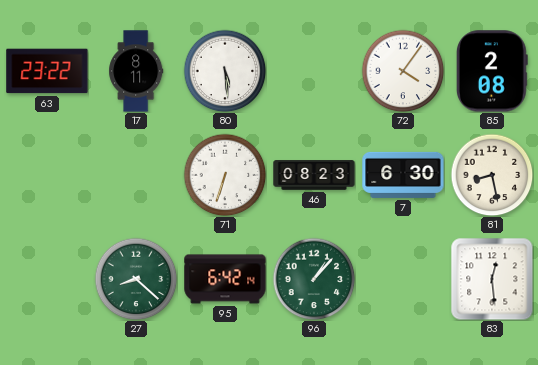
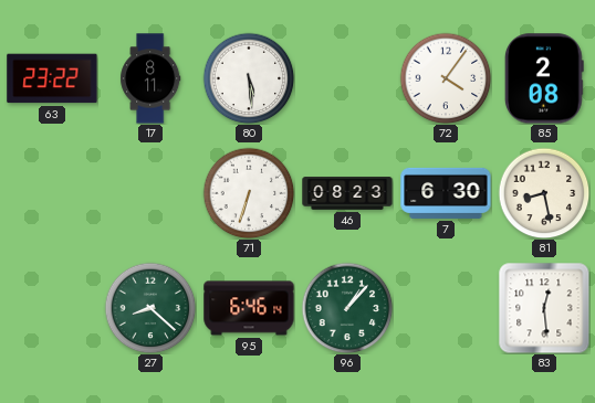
95: 6:42 -> 6:46
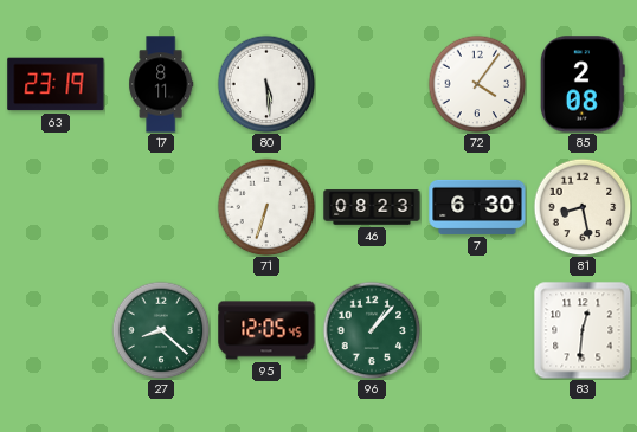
63: 23:22 -> 23:19
95: 6:46 -> 12:05
83: 12:29 -> 12:31
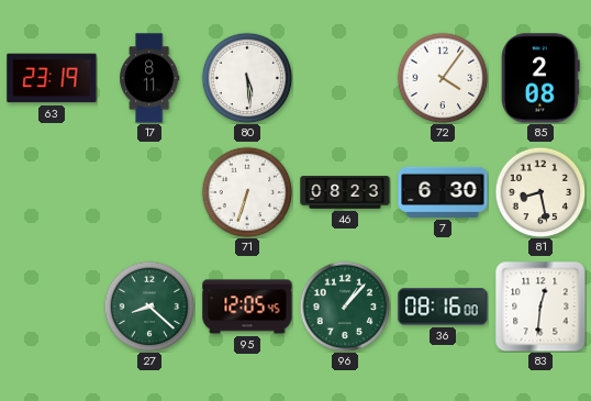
36: none -> 08:16
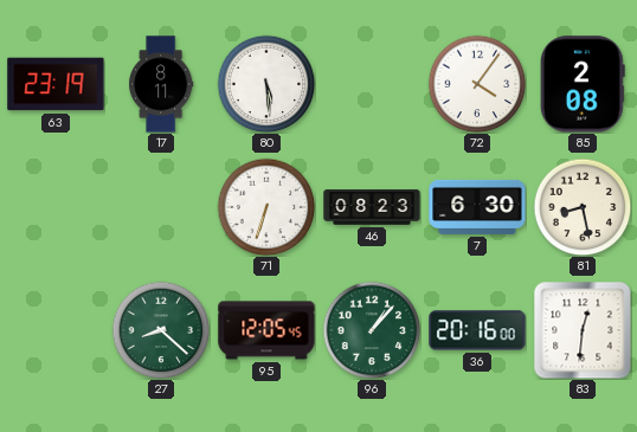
36: 08:16 -> 20:16
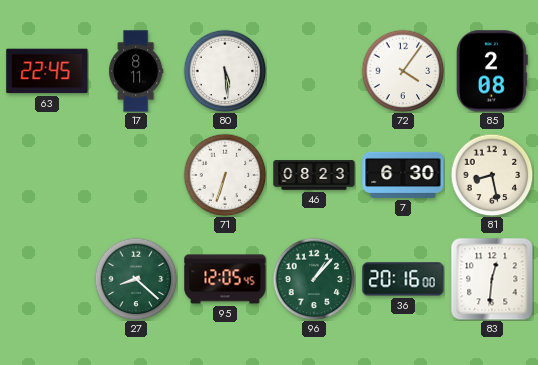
63: 23:19 -> 22:45
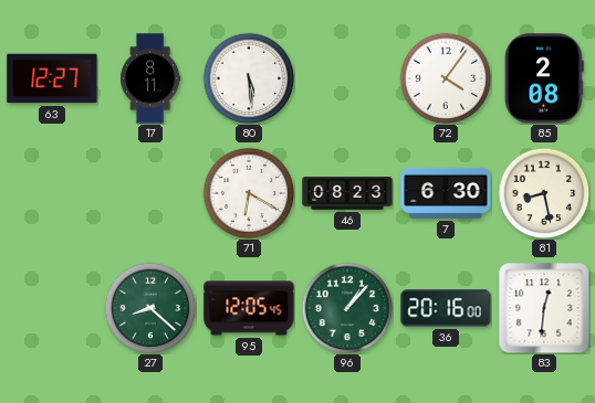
63: 22:45 -> 12:27
71: 6:33 -> 6:20
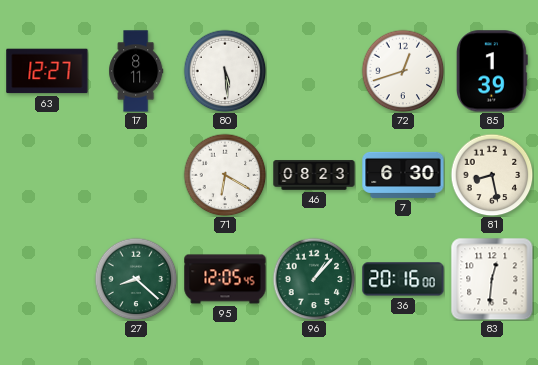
72: 4:06 -> 12:42
85: 2:08 -> 1:39
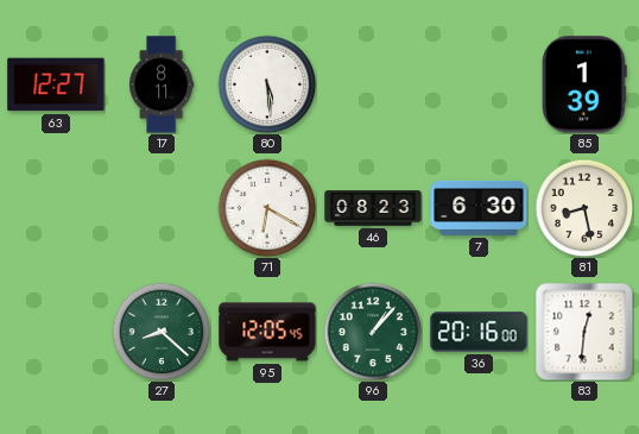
72: 12:42 -> none
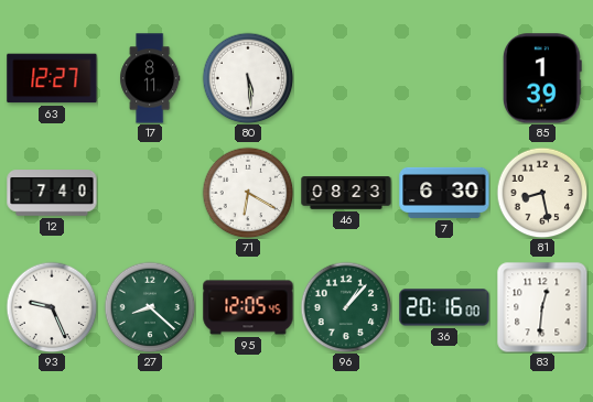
12: none -> 7:40
93: none -> 9:26
